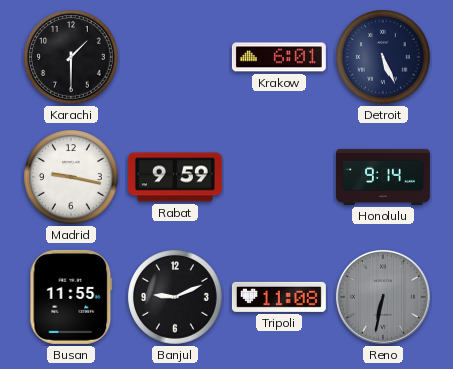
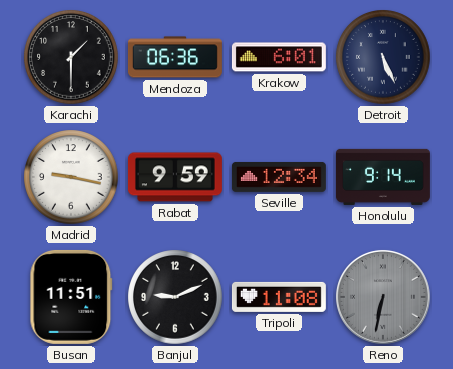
Mendoza: none -> 06:36
Seville: none -> 12:34
Busan: 11:55 -> 11:51
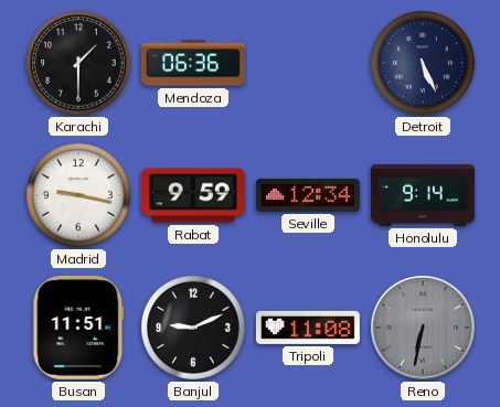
Krakow: 6:01 -> none
